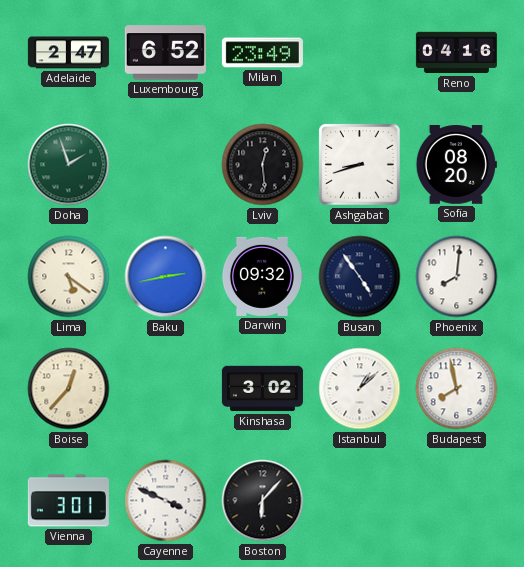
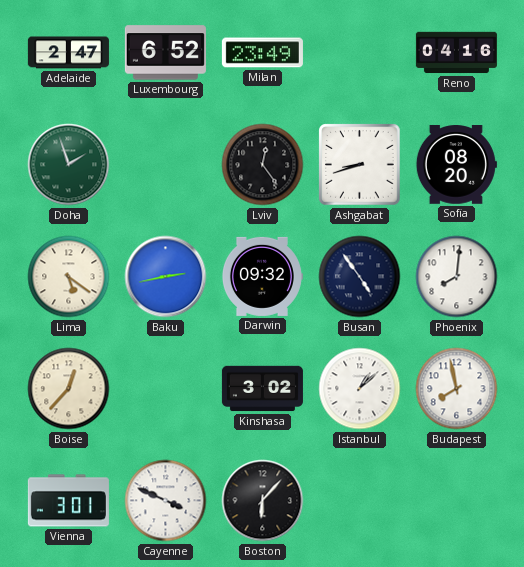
Lviv: 12:29 -> 12:24
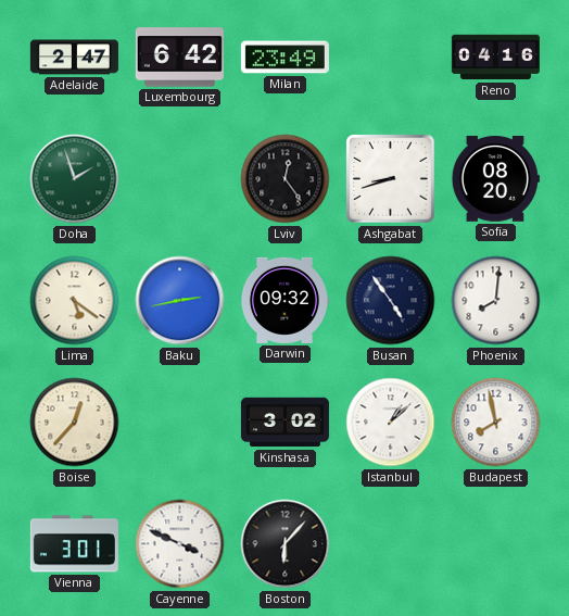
Luxembourg: 6:52 -> 6:42
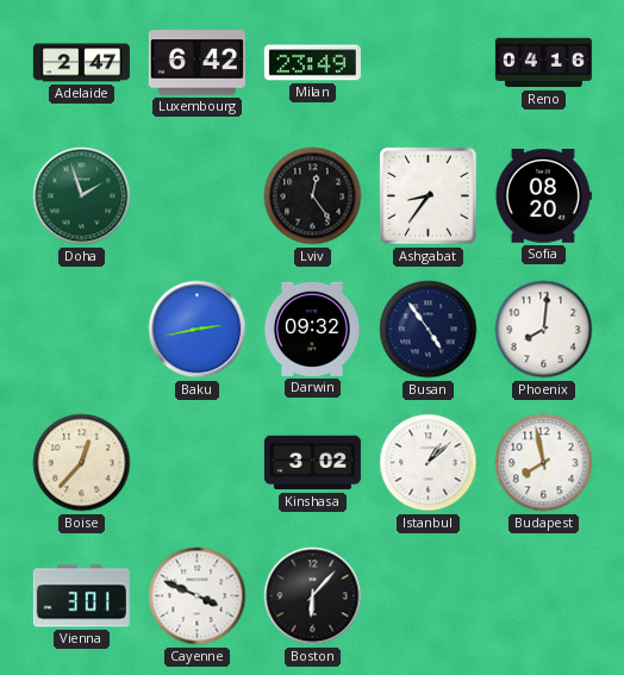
Ashgabat: 8:42 -> 8:36
Lima: 5:21 -> none
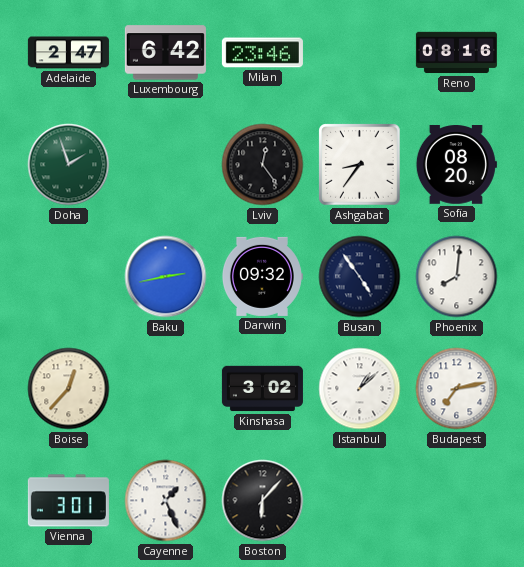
Milan: 23:49 -> 23:46
Reno: 04:16 -> 08:16
Budapest: 7:58 -> 7:13
Cayenne: 3:49 -> 1:26
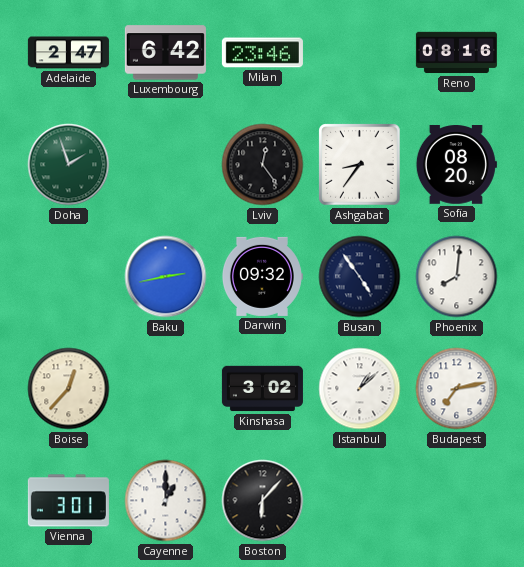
Cayenne: 1:26 -> 1:00
